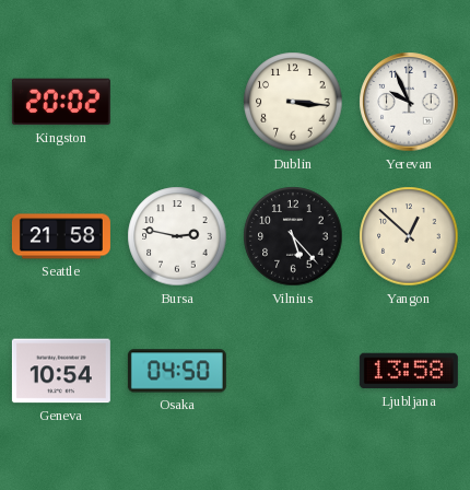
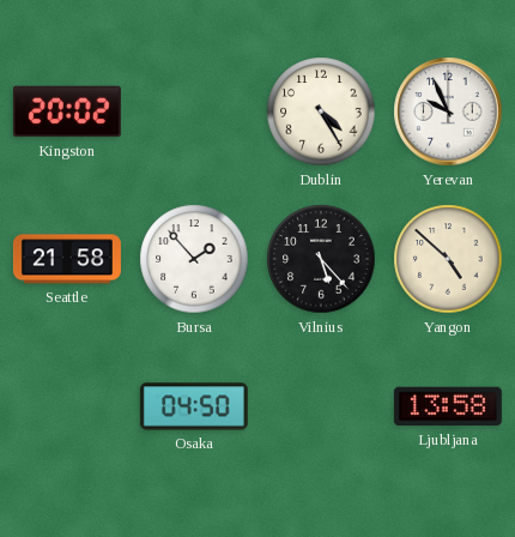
Dublin: 3:16 -> 4:25
Bursa: 2:47 -> 1:53
Yangon: 12:52 -> 4:52
Geneva: 10:54 -> none
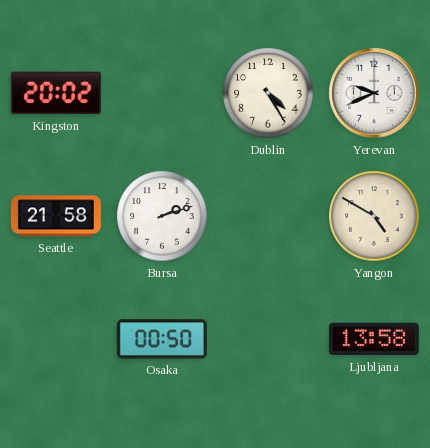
Yerevan: 9:56 -> 9:41
Bursa: 1:53 -> 2:12
Vilnius: 5:23 -> none
Yangon: 4:52 -> 4:50
Osaka: 04:50 -> 00:50
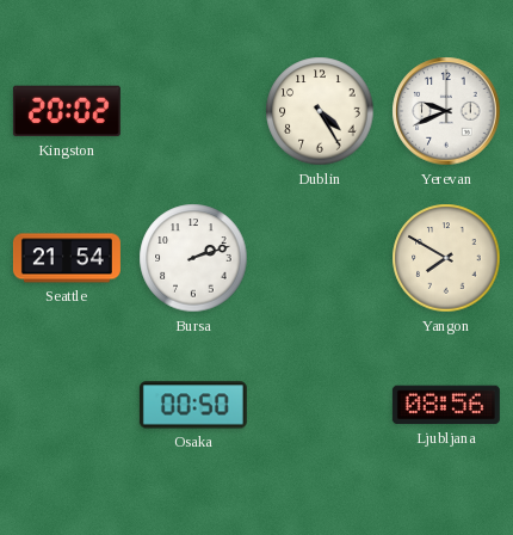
Seattle: 21:58 -> 21:54
Yangon: 4:50 -> 7:50
Ljubljana: 13:58 -> 08:56
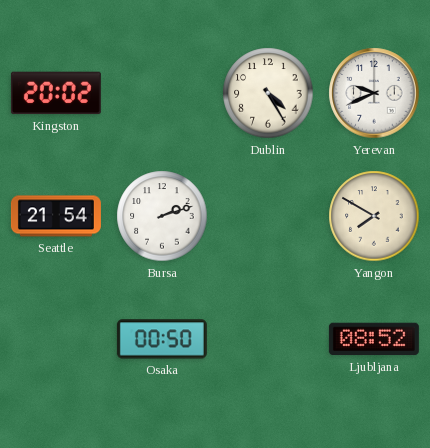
Ljubljana: 08:56 -> 08:52
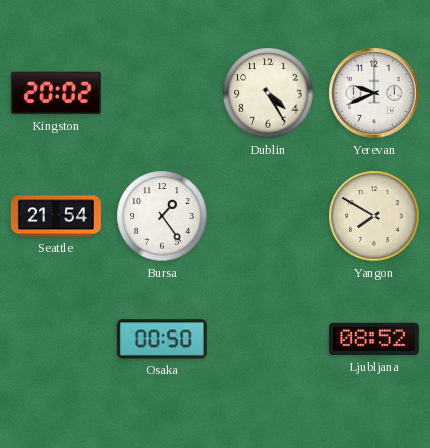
Bursa: 2:12 -> 1:24
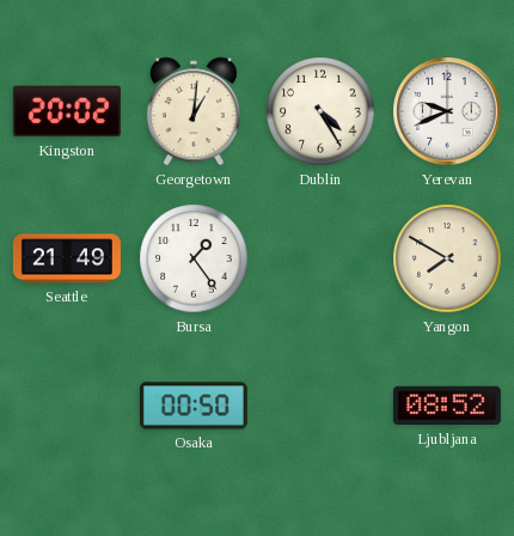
Georgetown: none -> 1:01
Seattle: 21:54 -> 21:49
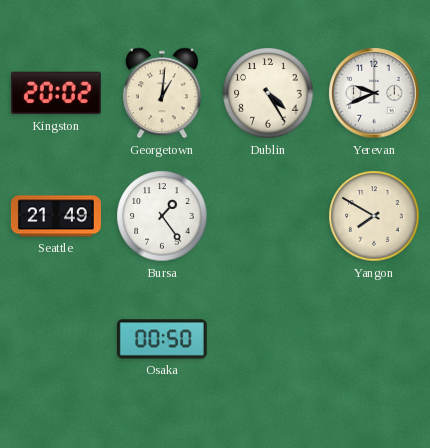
Ljubljana: 08:52 -> none
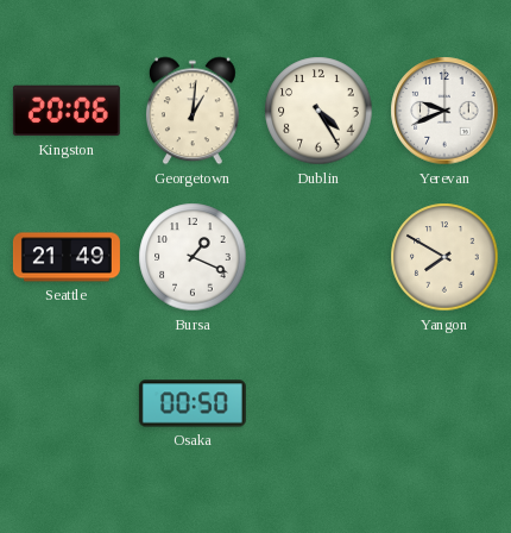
Kingston: 20:02 -> 20:06
Bursa: 1:24 -> 1:19
